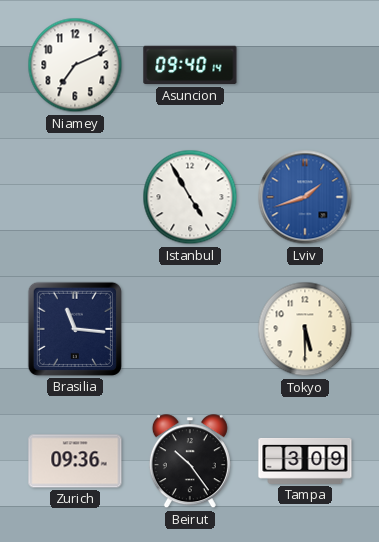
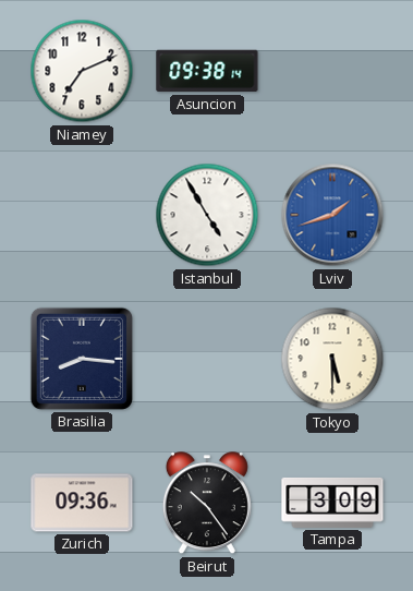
Asuncion: 09:40 -> 09:38
Brasilia: 11:16 -> 8:16
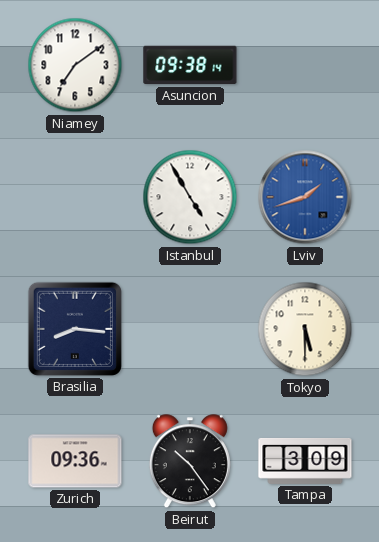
Niamey: 7:11 -> 7:09
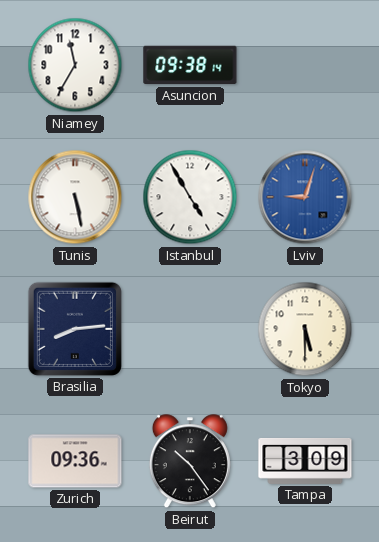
Niamey: 7:09 -> 11:35
Tunis: none -> 5:28
Lviv: 1:42 -> 9:03
Brasilia: 8:16 -> 8:14
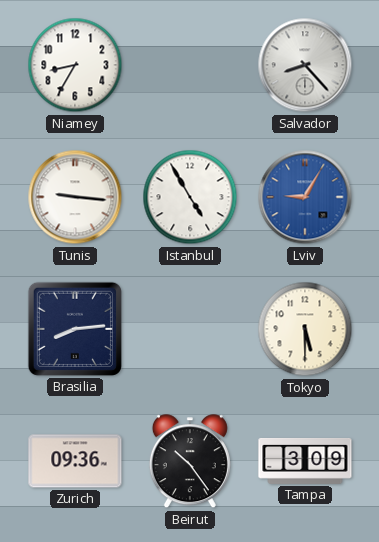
Niamey: 11:35 -> 8:35
Asuncion: 09:38 -> none
Salvador: none -> 8:23
Tunis: 5:28 -> 9:16
Lviv: 9:03 -> 9:05
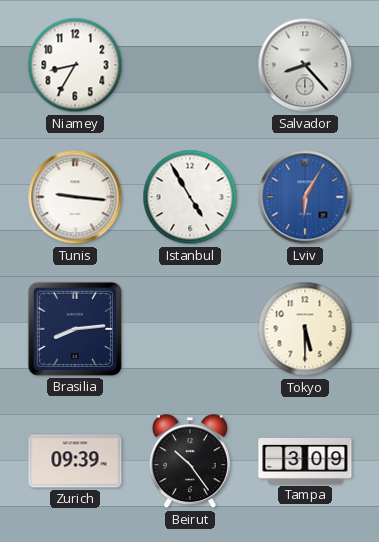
Lviv: 9:05 -> 6:05
Zurich: 09:36 -> 09:39
